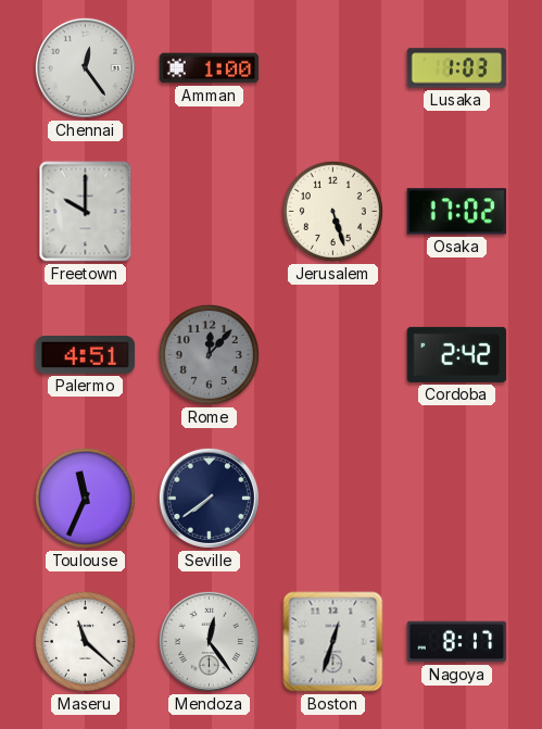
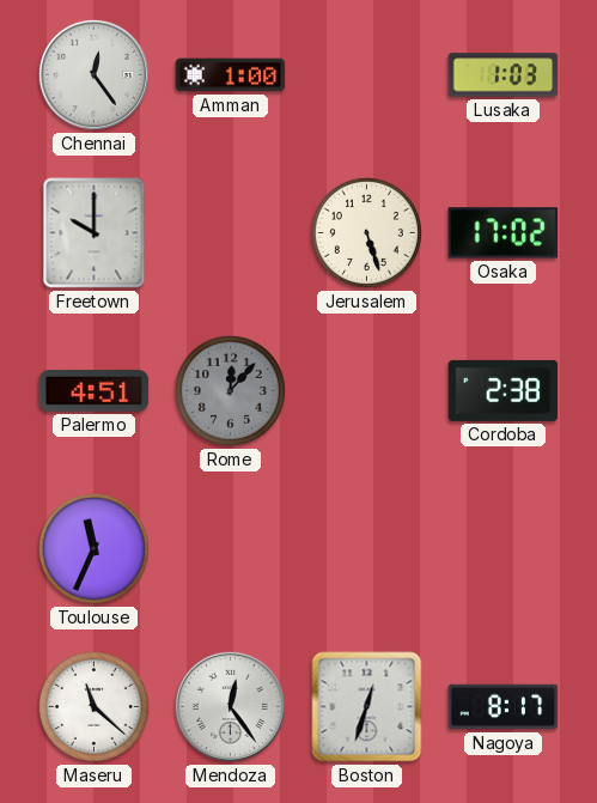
Cordoba: 2:42 -> 2:38
Seville: 7:39 -> none
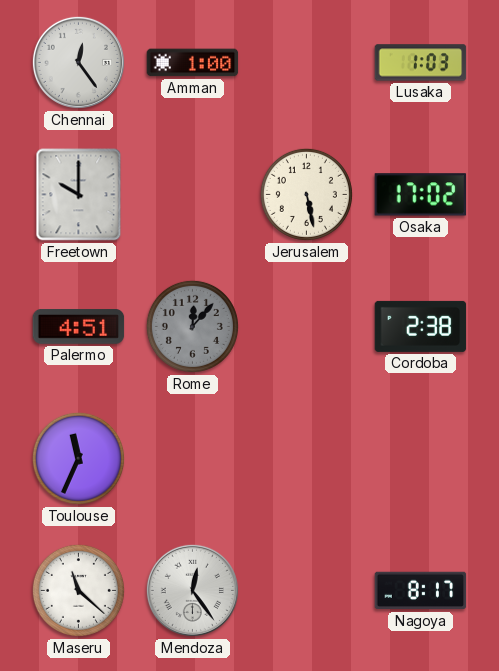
Jerusalem: 5:27 -> 5:28
Boston: 12:33 -> none
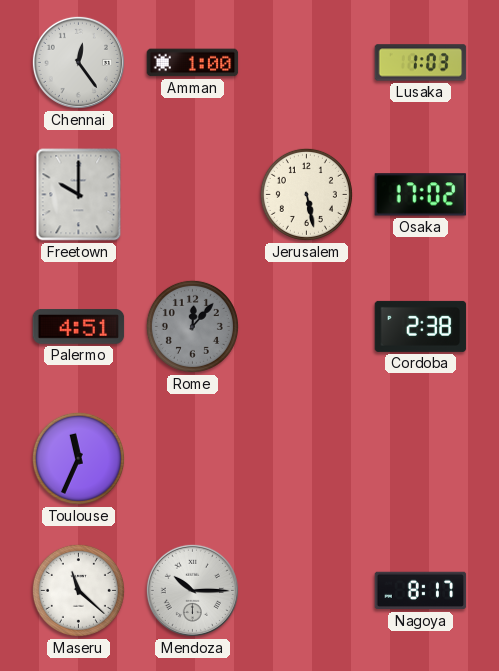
Mendoza: 12:24 -> 10:15
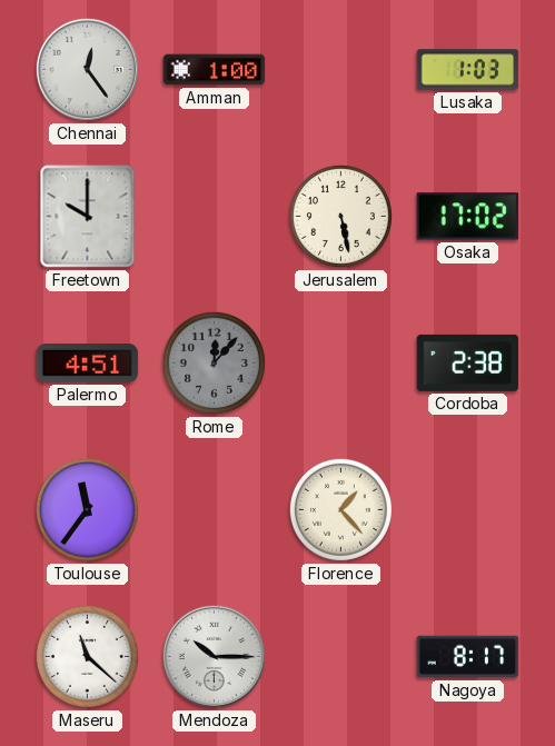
Toulouse: 11:34 -> 11:36
Florence: none -> 1:23
